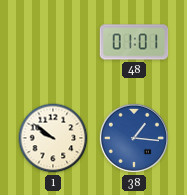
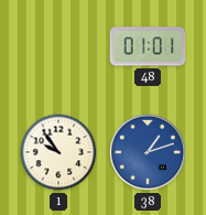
1: 9:51 -> 9:54
38: 1:16 -> 1:12
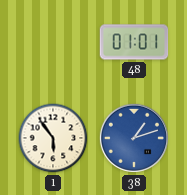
1: 9:54 -> 5:54
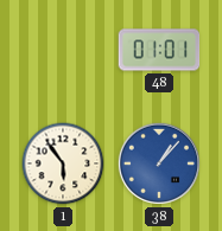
38: 1:12 -> 1:07
